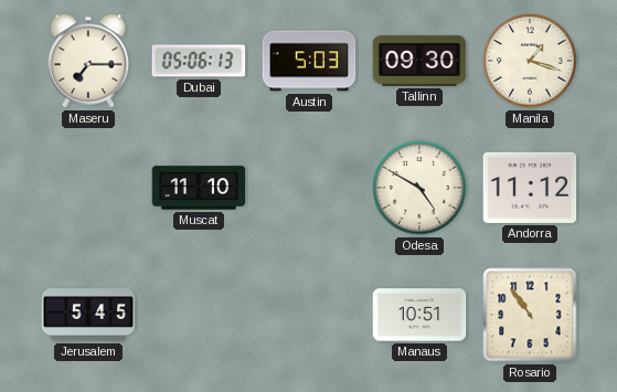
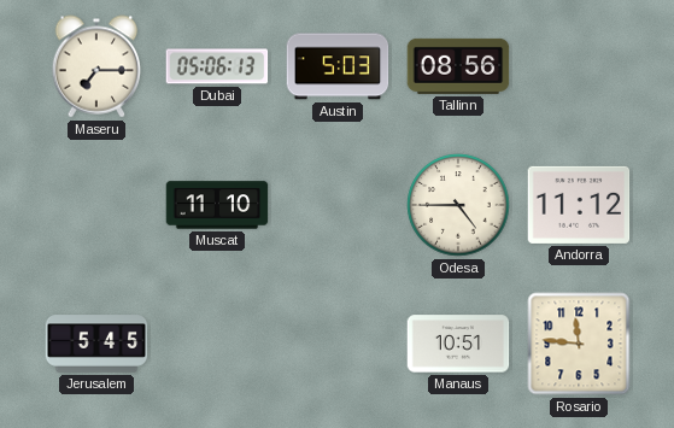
Tallinn: 09:30 -> 08:56
Manila: 1:18 -> none
Odesa: 4:50 -> 4:45
Rosario: 10:54 -> 11:46
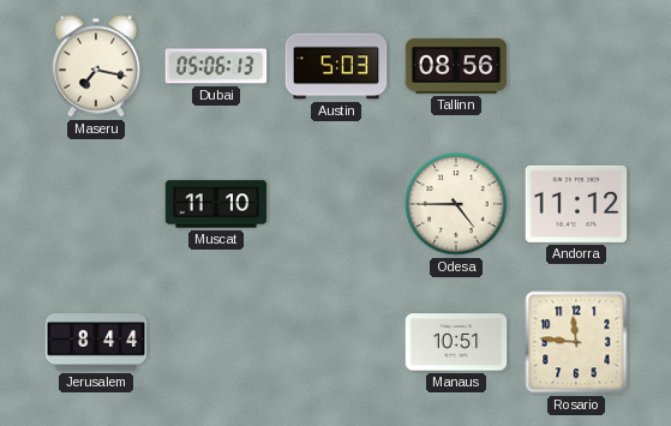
Maseru: 7:15 -> 7:17
Jerusalem: 5:45 -> 8:44
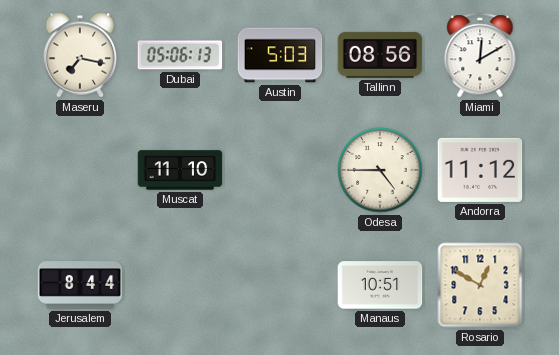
Miami: none -> 12:10
Rosario: 11:46 -> 12:50
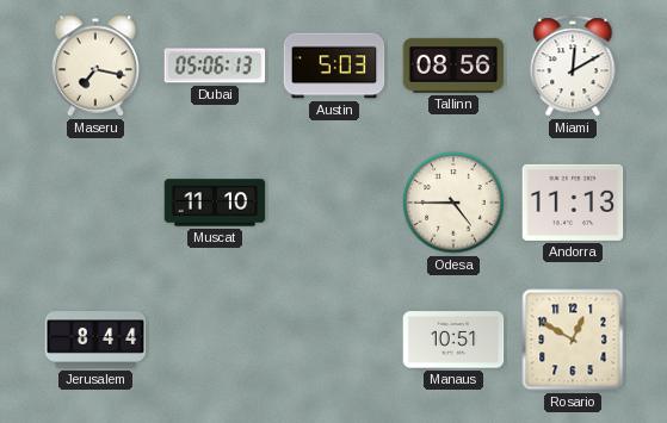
Andorra: 11:12 -> 11:13
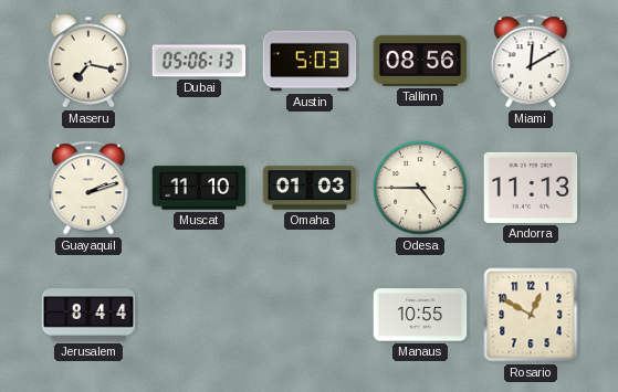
Guayaquil: none -> 2:12
Omaha: none -> 01:03
Manaus: 10:51 -> 10:55
